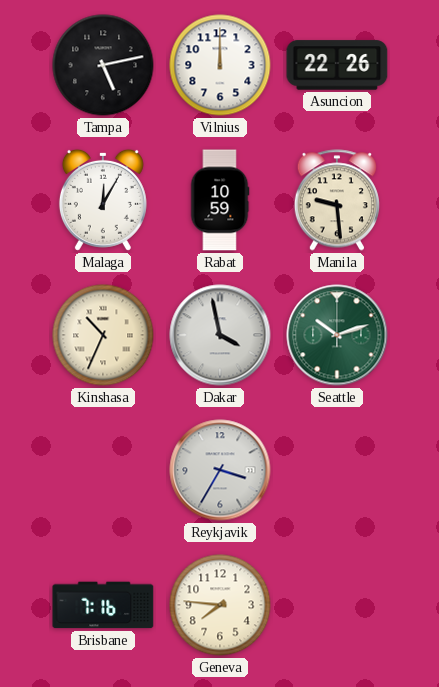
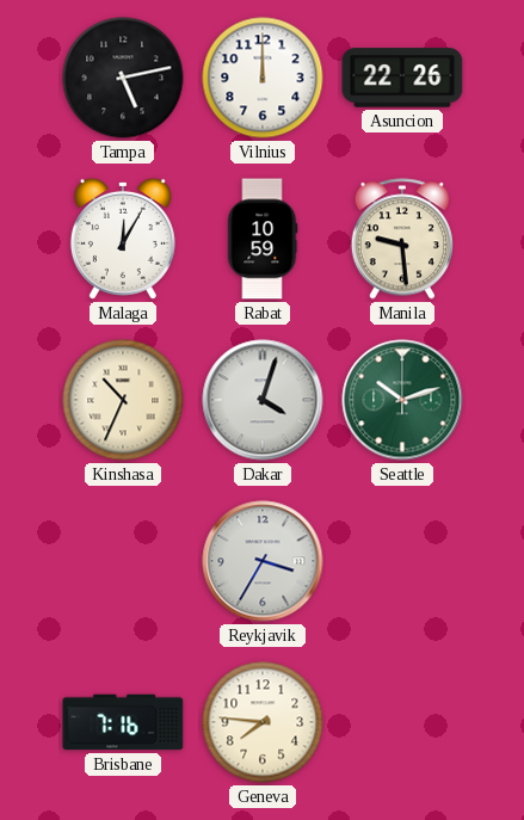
Dakar: 3:58 -> 4:03
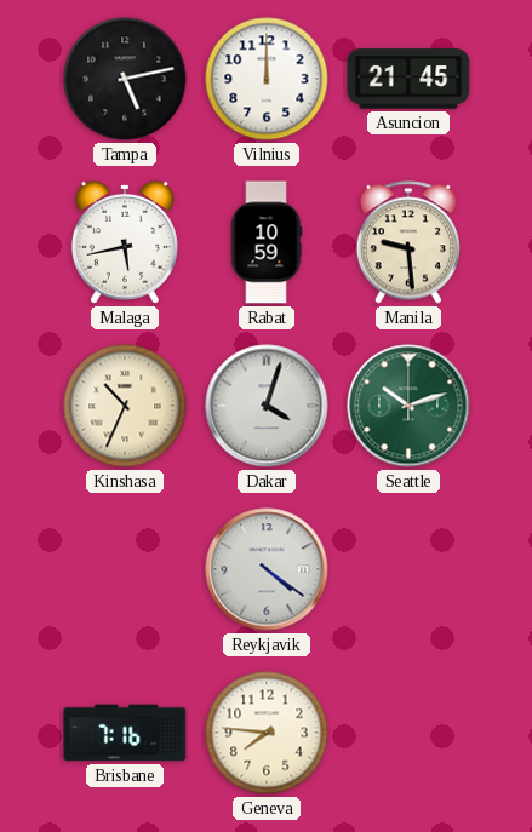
Asuncion: 22:26 -> 21:45
Malaga: 12:05 -> 5:43
Reykjavik: 3:35 -> 4:21
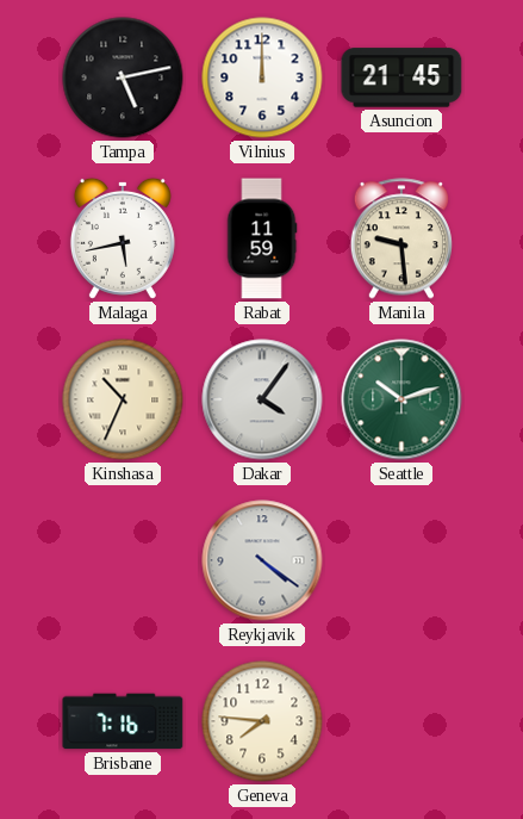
Rabat: 10:59 -> 11:59
Dakar: 4:03 -> 4:06
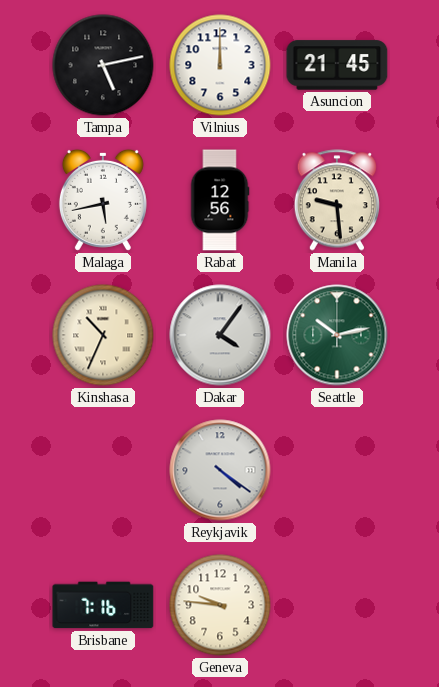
Rabat: 11:59 -> 12:56
Seattle: 10:12 -> 10:13
Geneva: 7:46 -> 9:46
